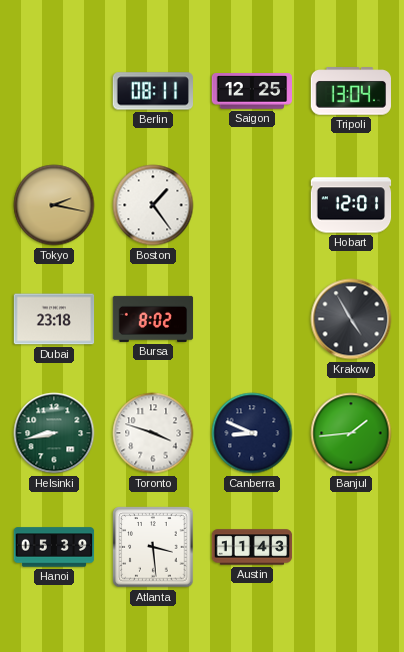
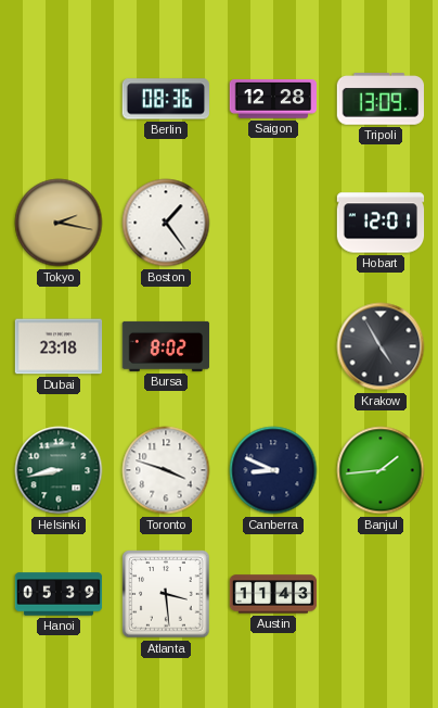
Berlin: 08:11 -> 08:36
Saigon: 12:25 -> 12:28
Tripoli: 13:04 -> 13:09
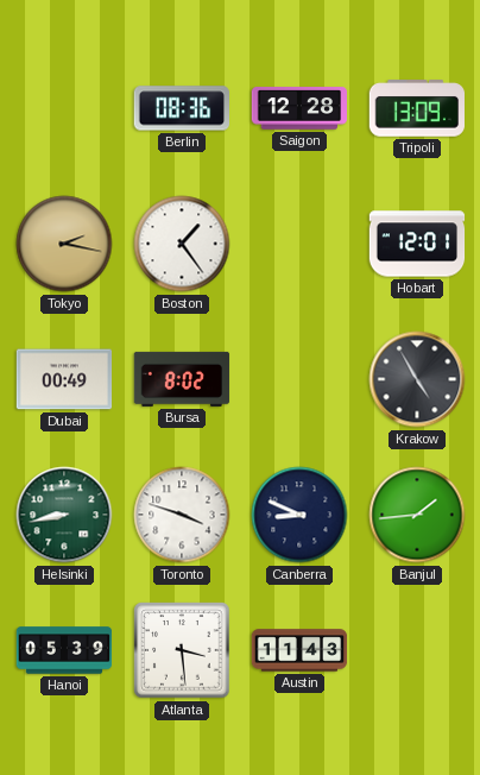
Dubai: 23:18 -> 00:49
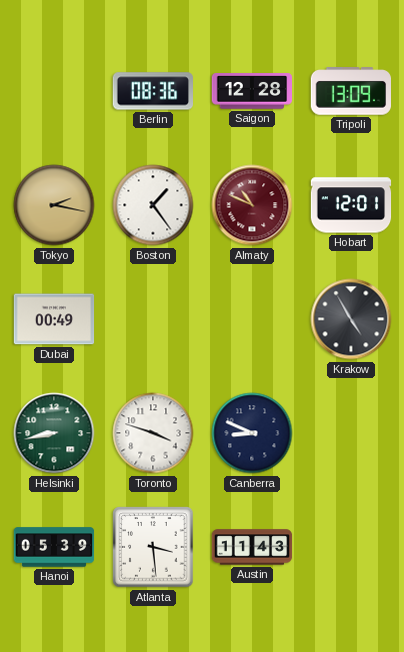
Almaty: none -> 10:49
Bursa: 8:02 -> none
Banjul: 1:44 -> none
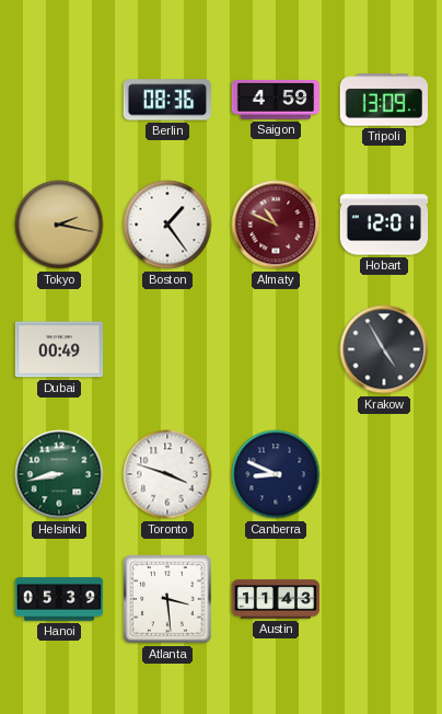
Saigon: 12:28 -> 4:59
